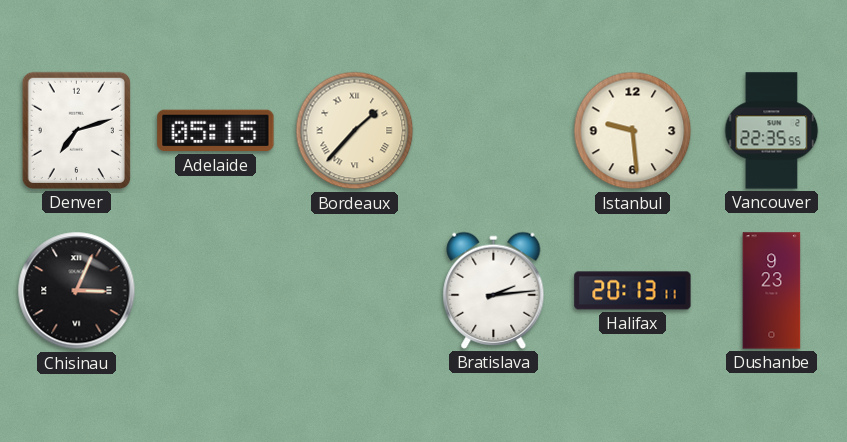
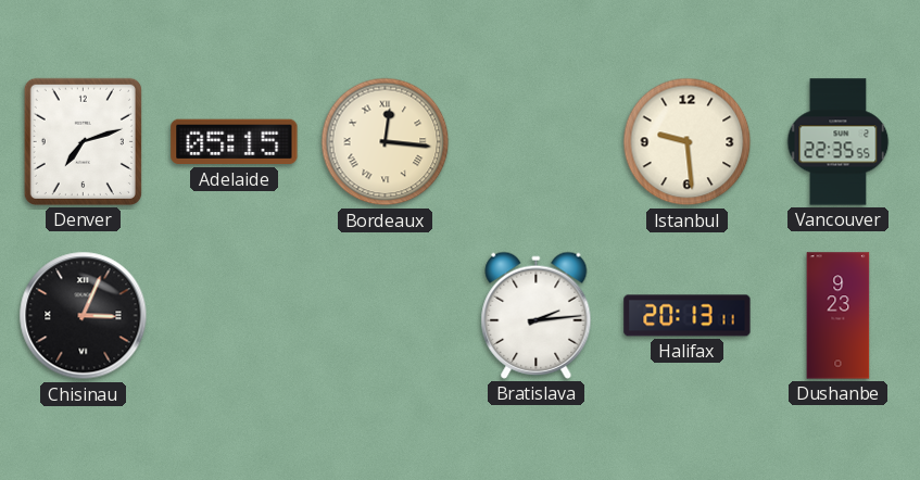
Bordeaux: 1:37 -> 12:16
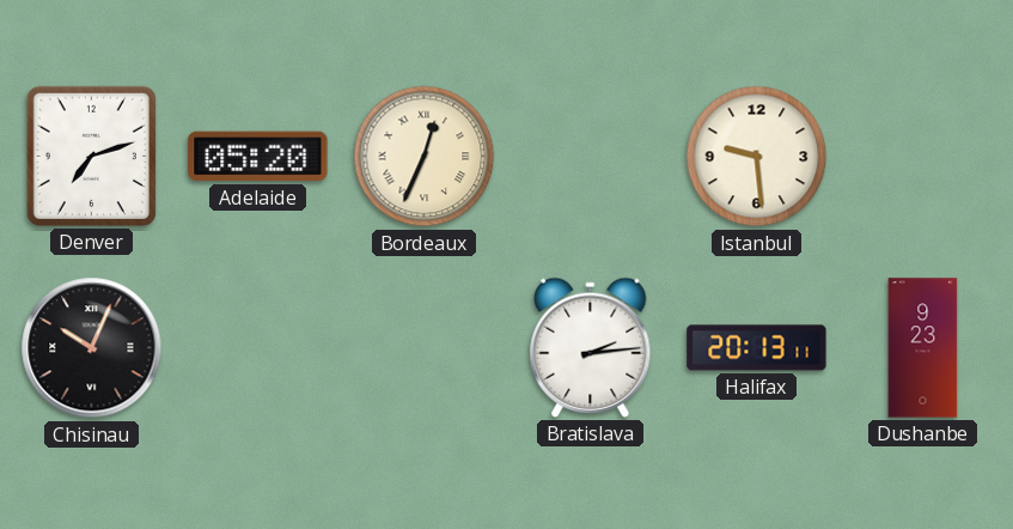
Adelaide: 05:15 -> 05:20
Bordeaux: 12:16 -> 12:34
Vancouver: 22:35 -> none
Chisinau: 3:04 -> 10:04
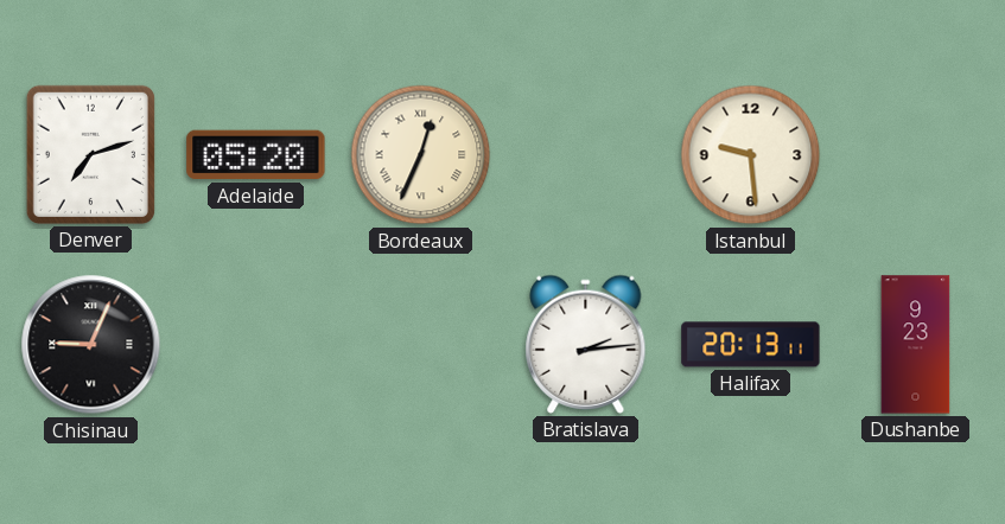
Chisinau: 10:04 -> 9:04
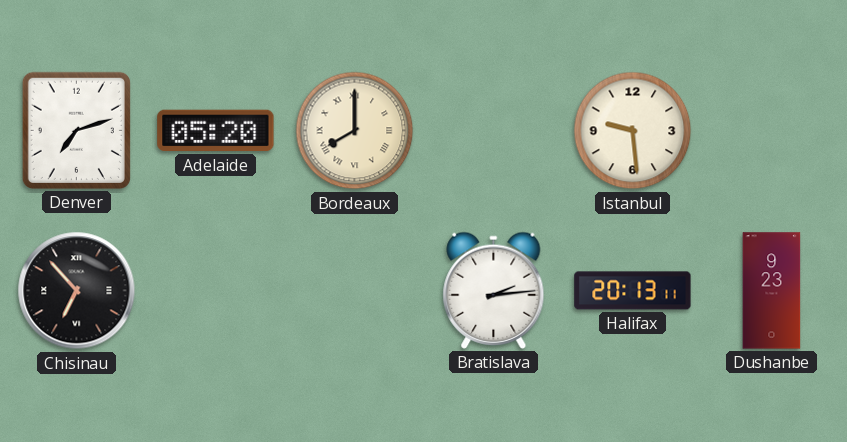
Bordeaux: 12:34 -> 8:00
Chisinau: 9:04 -> 6:53
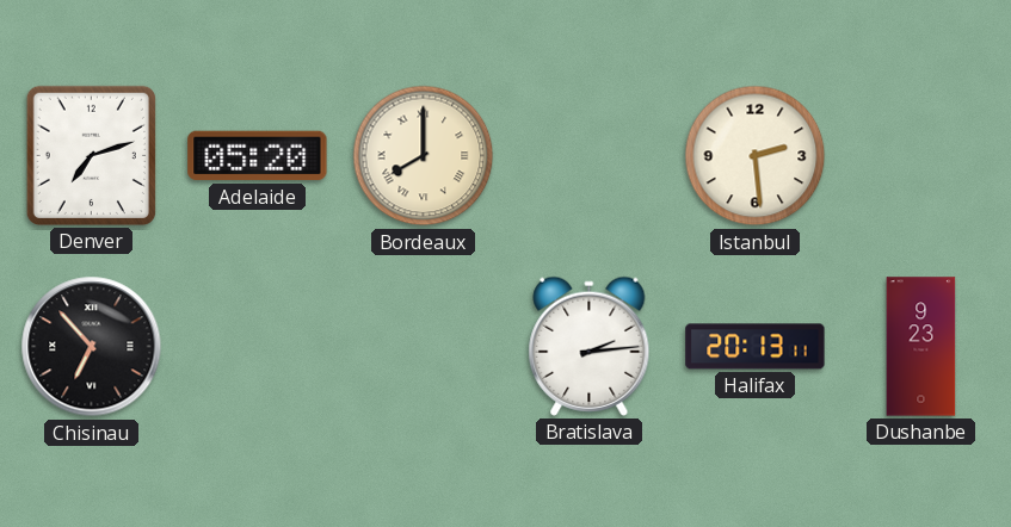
Istanbul: 9:29 -> 2:29
